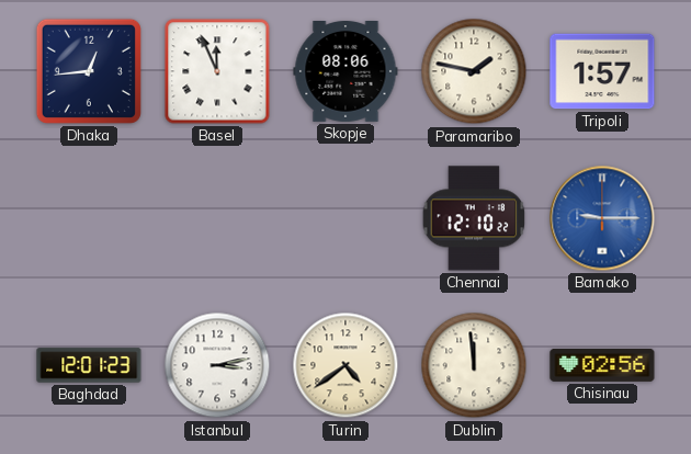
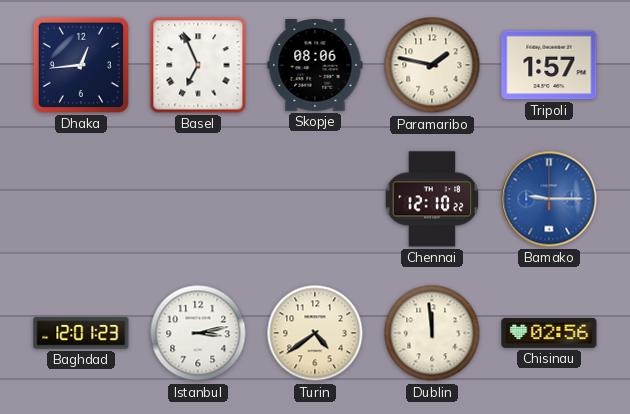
Basel: 11:56 -> 6:56
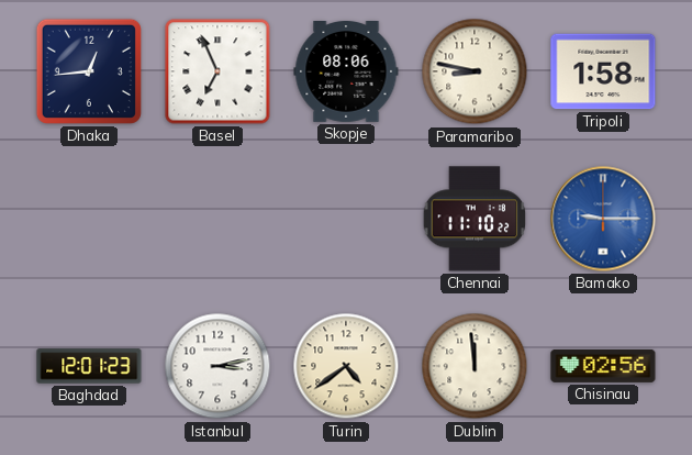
Paramaribo: 1:47 -> 8:47
Tripoli: 1:57 -> 1:58
Chennai: 12:10 -> 11:10
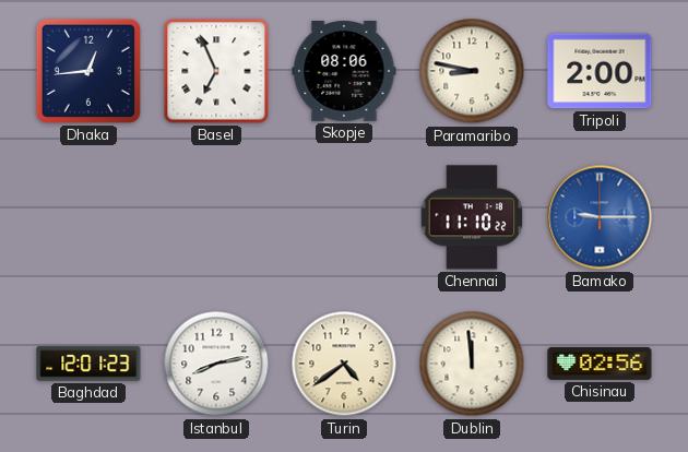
Tripoli: 1:58 -> 2:00
Istanbul: 3:13 -> 8:13
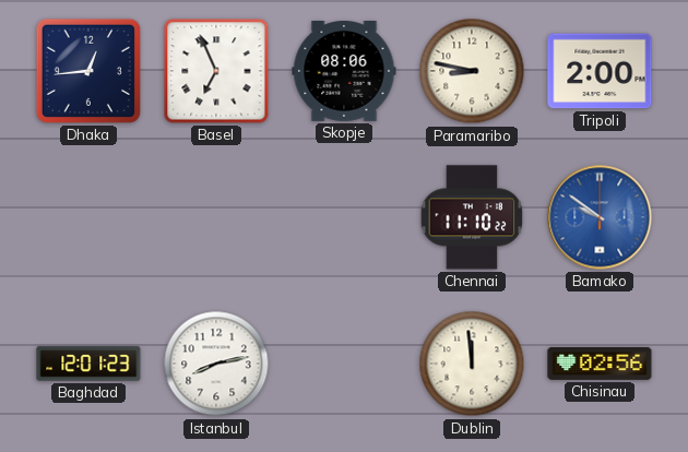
Bamako: 9:15 -> 9:51
Turin: 4:39 -> none
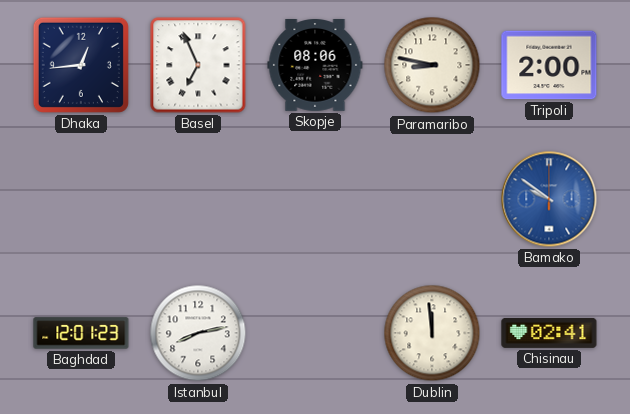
Chennai: 11:10 -> none
Chisinau: 02:56 -> 02:41
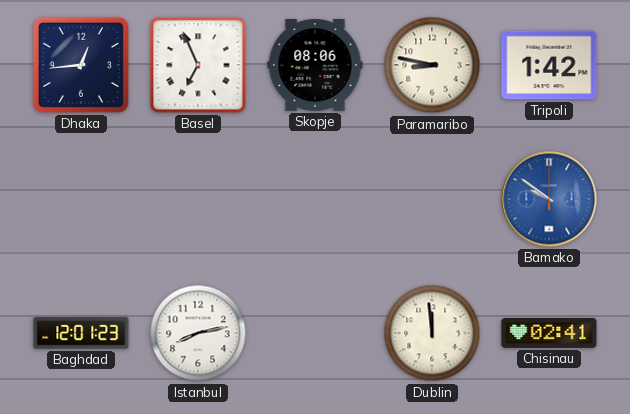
Tripoli: 2:00 -> 1:42
